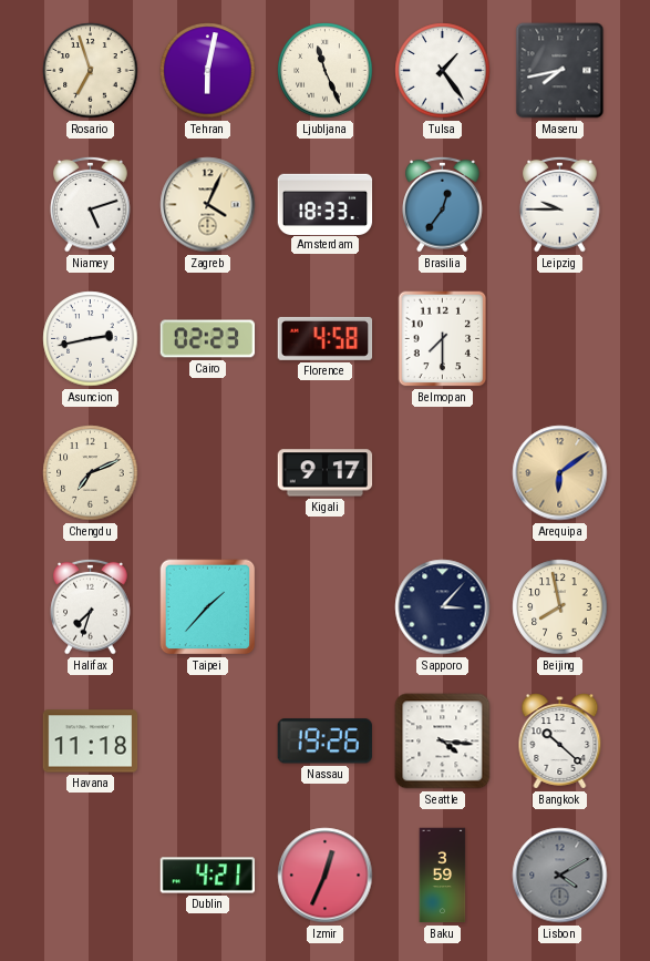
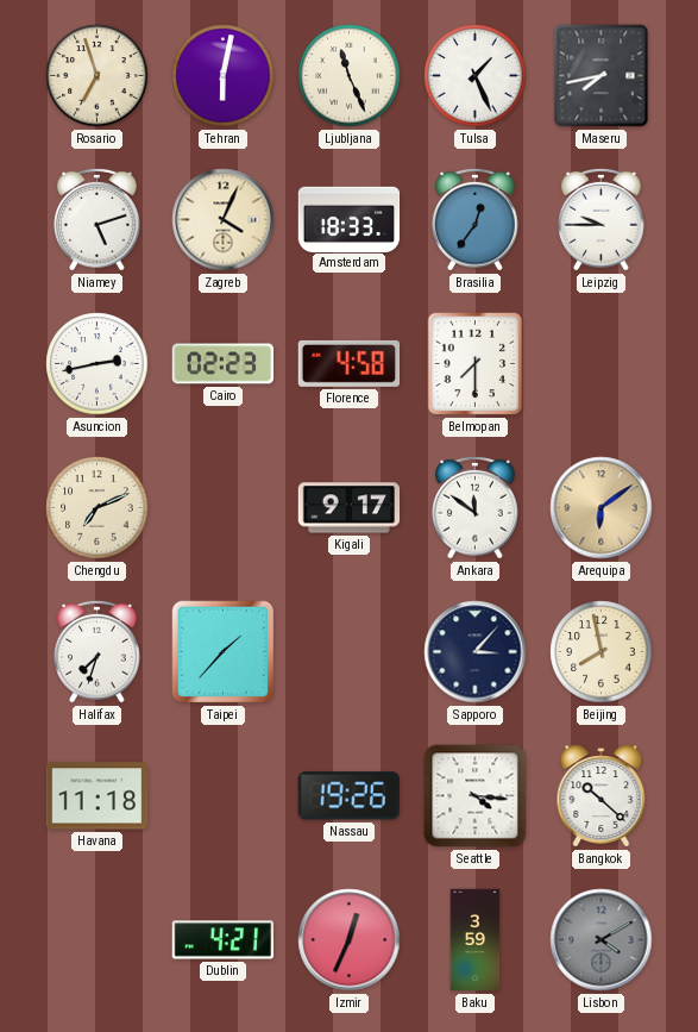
Tulsa: 1:24 -> 1:26
Ankara: none -> 11:51
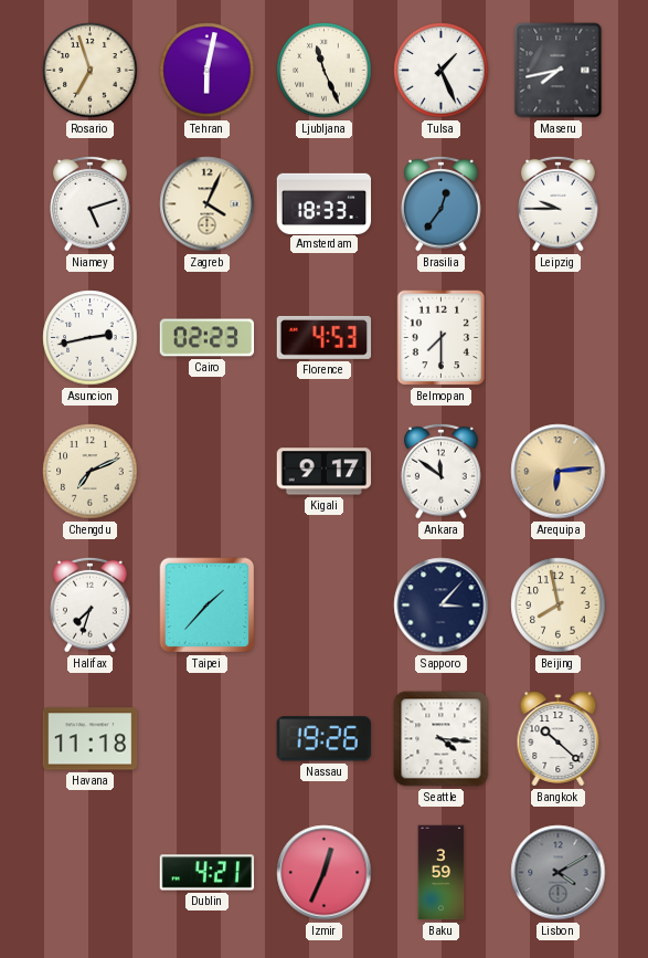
Florence: 4:58 -> 4:53
Arequipa: 6:09 -> 6:14
